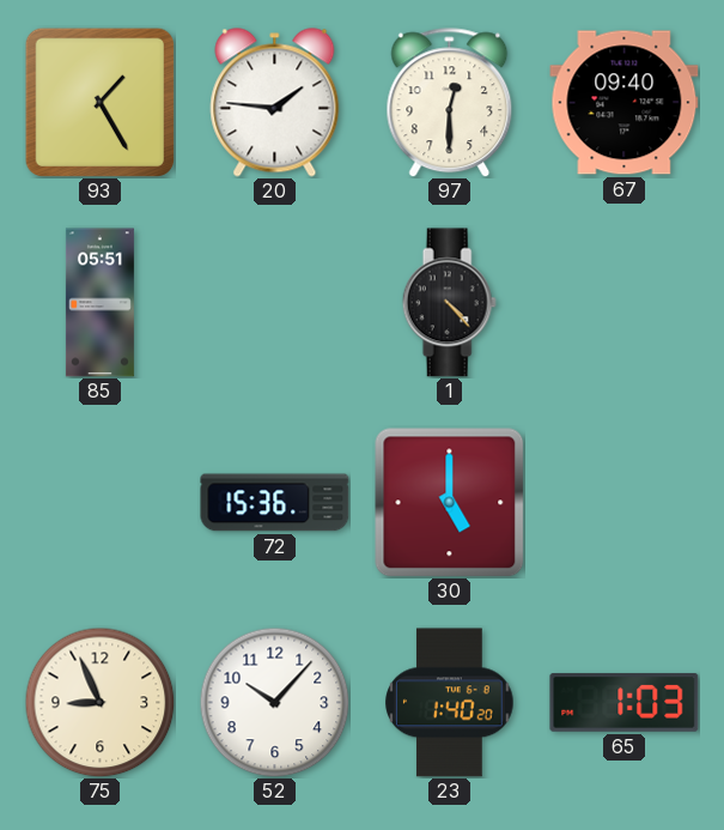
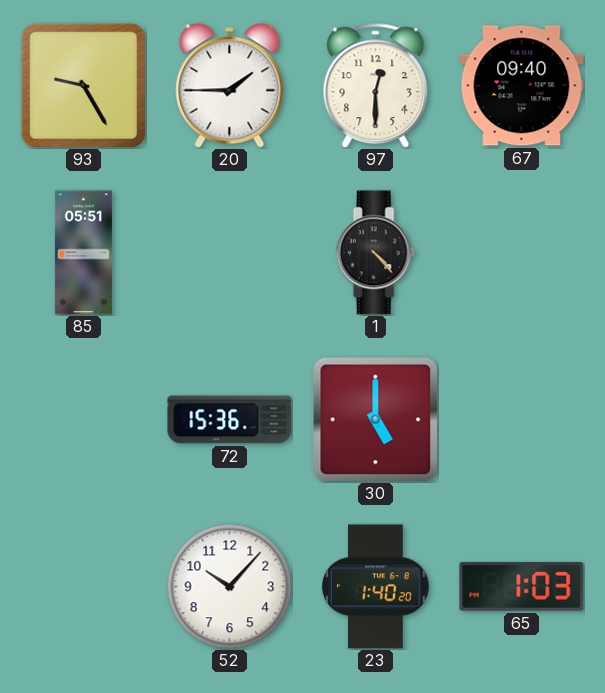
93: 1:25 -> 9:25
20: 1:46 -> 1:45
75: 8:56 -> none
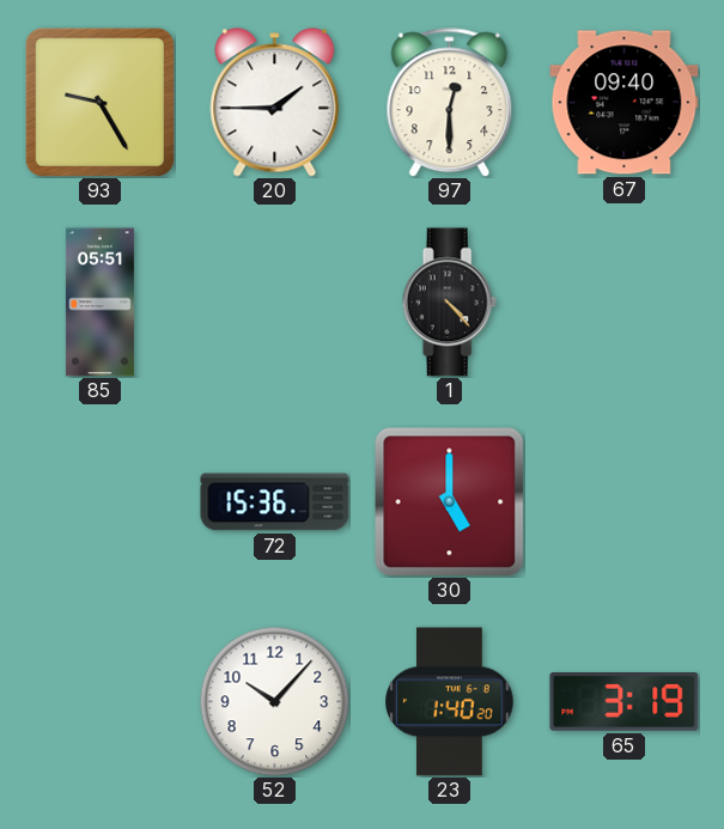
65: 1:03 -> 3:19
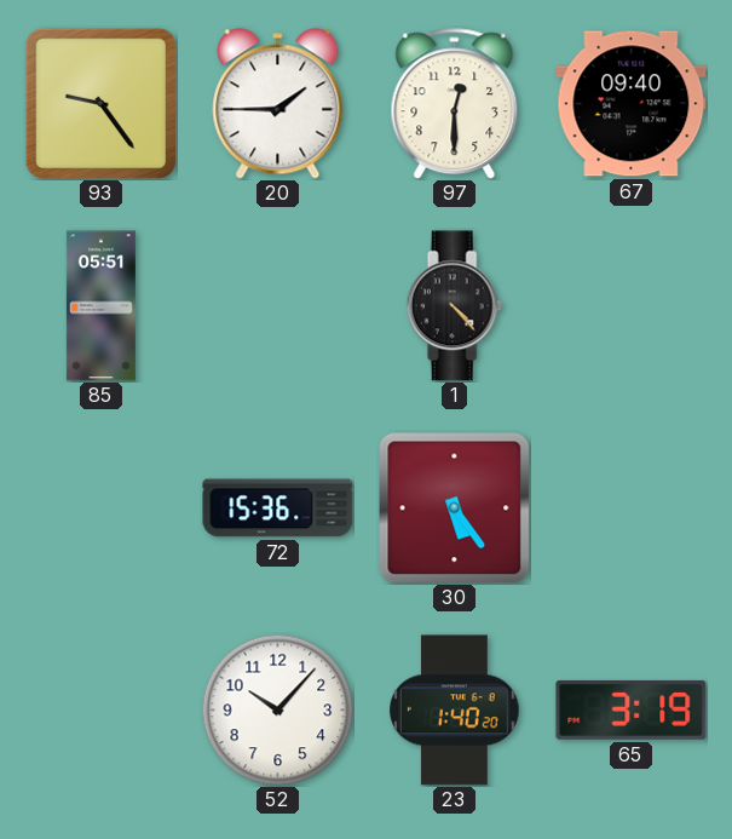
93: 9:25 -> 9:24
30: 5:00 -> 5:24
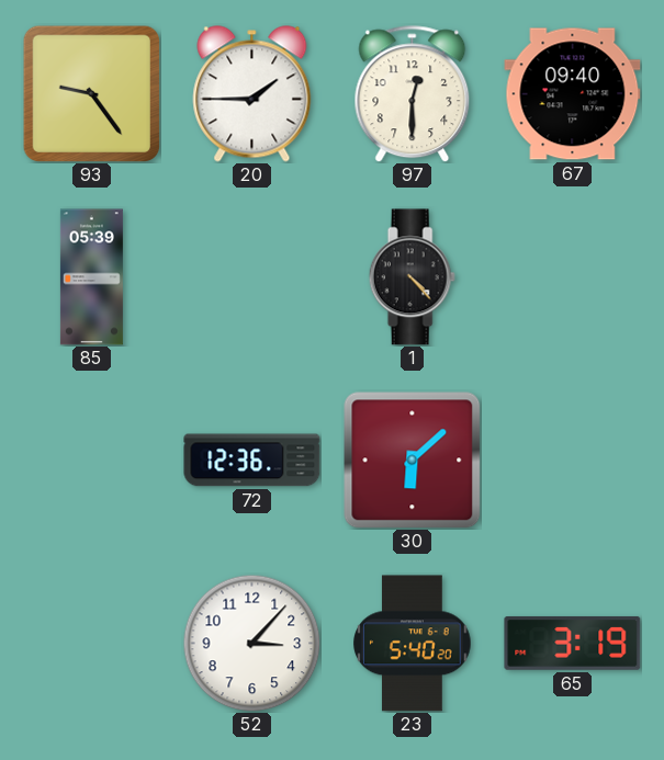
85: 05:51 -> 05:39
72: 15:36 -> 12:36
30: 5:24 -> 6:08
52: 10:07 -> 3:07
23: 1:40 -> 5:40
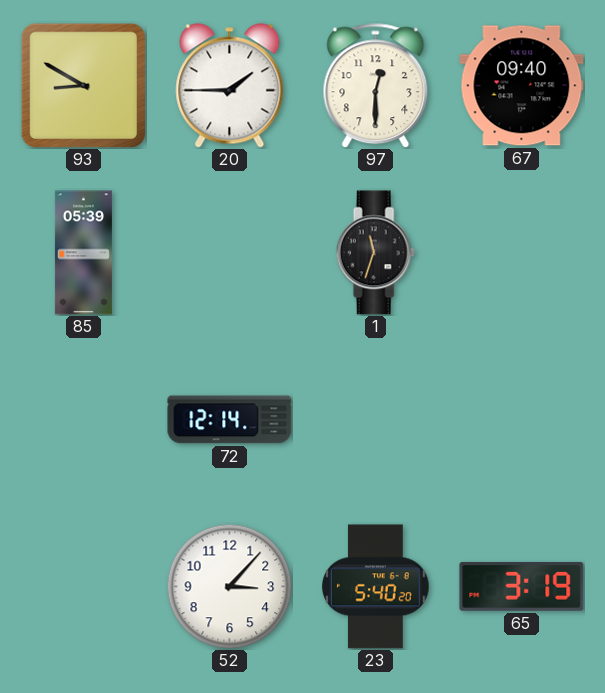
93: 9:24 -> 8:50
1: 4:23 -> 11:33
72: 12:36 -> 12:14
30: 6:08 -> none
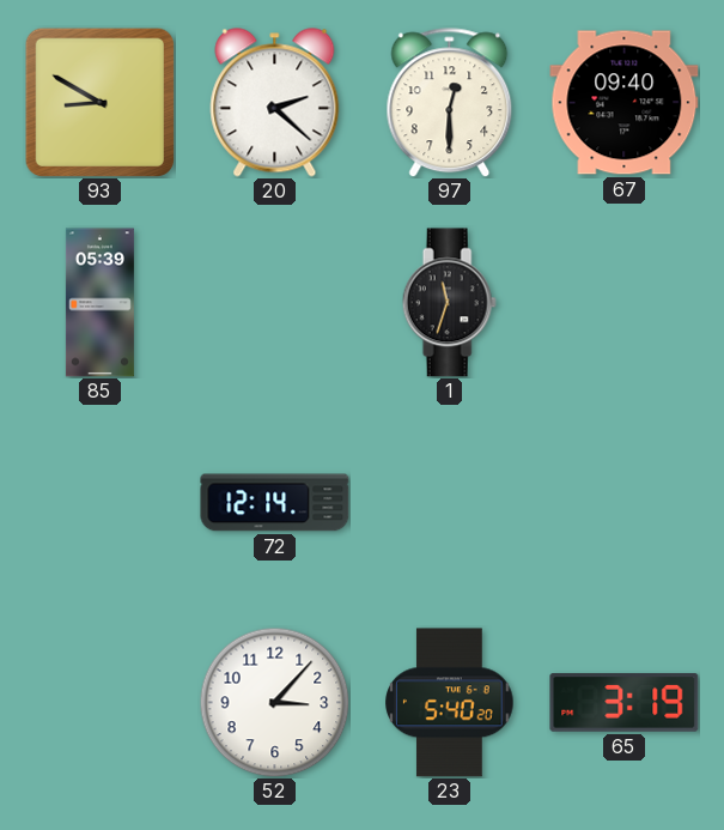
20: 1:45 -> 2:22
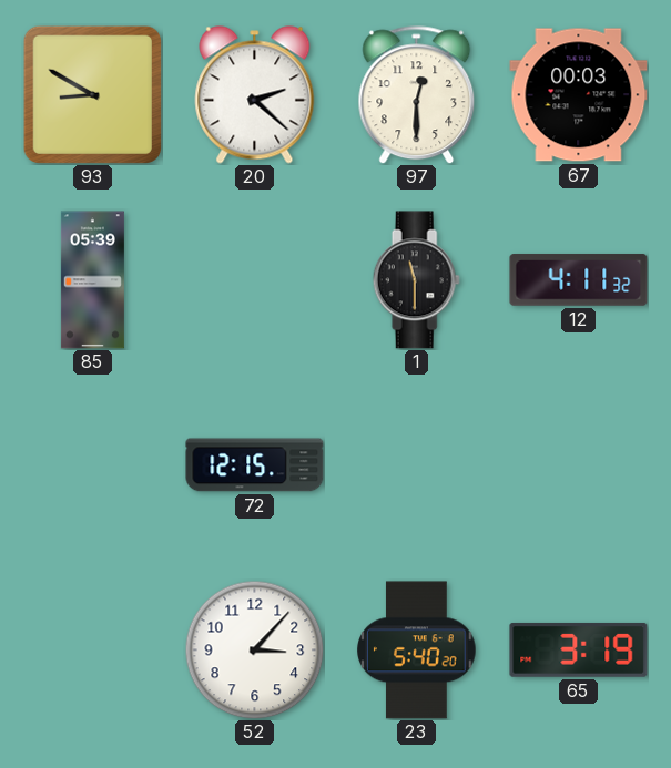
67: 09:40 -> 00:03
1: 11:33 -> 11:30
12: none -> 4:11
72: 12:14 -> 12:15
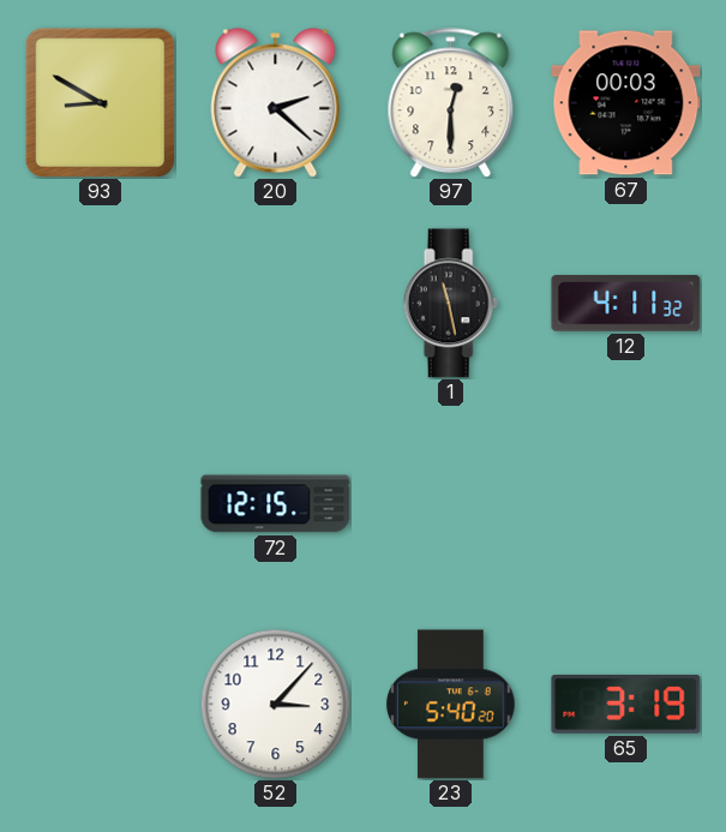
85: 05:39 -> none
1: 11:30 -> 11:28
